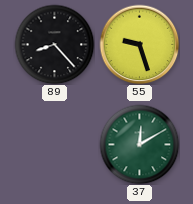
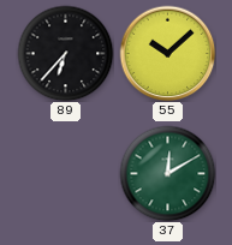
89: 8:23 -> 6:37
55: 9:27 -> 10:08
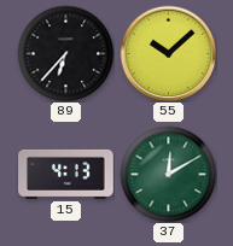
15: none -> 4:13
